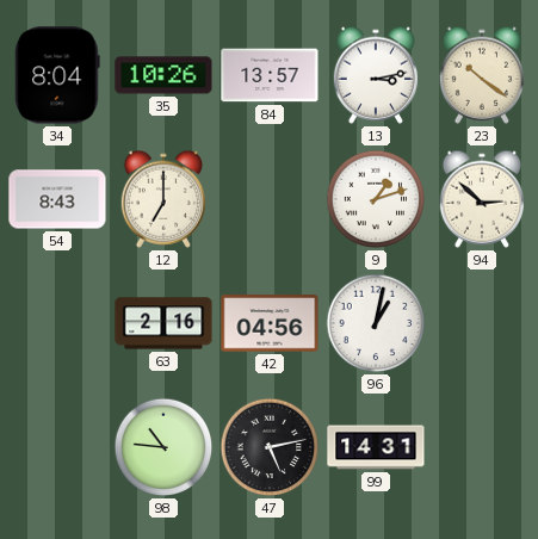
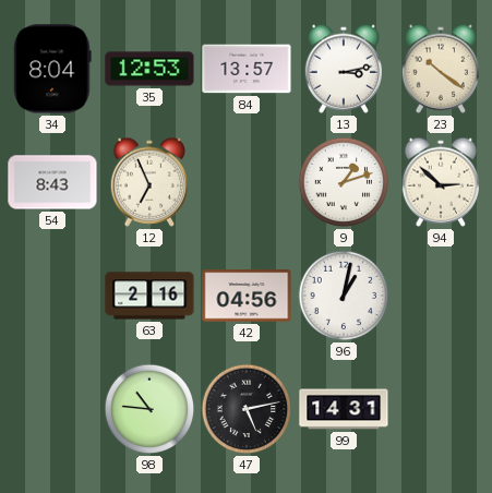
35: 10:26 -> 12:53
12: 7:00 -> 6:56
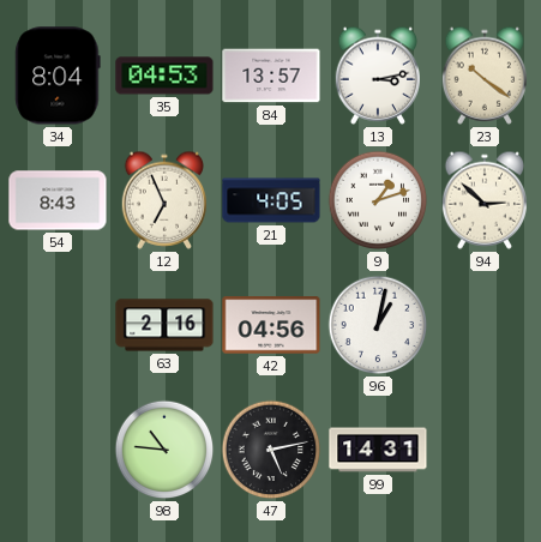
35: 12:53 -> 04:53
21: none -> 4:05
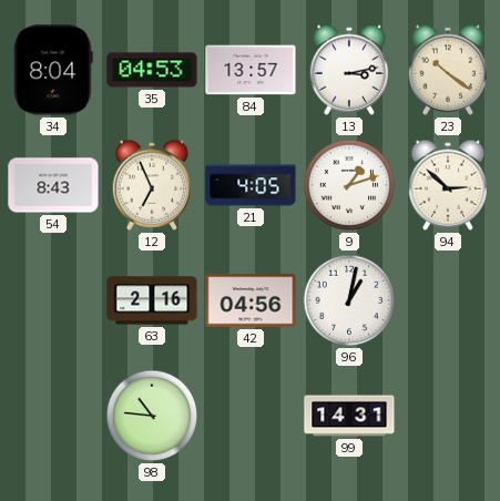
47: 5:13 -> none
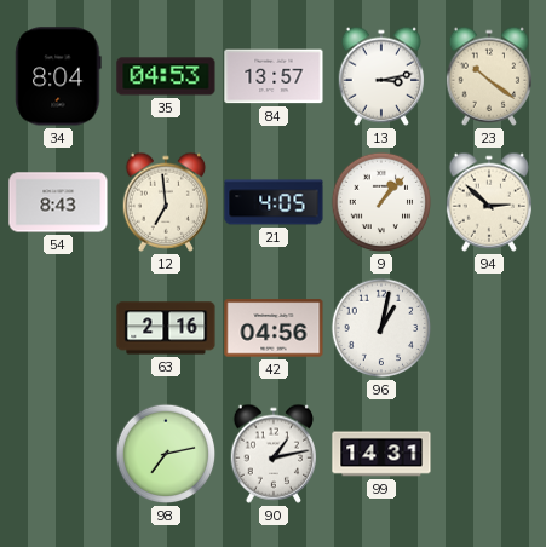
12: 6:56 -> 6:59
9: 1:12 -> 1:07
98: 10:46 -> 7:13
90: none -> 1:13
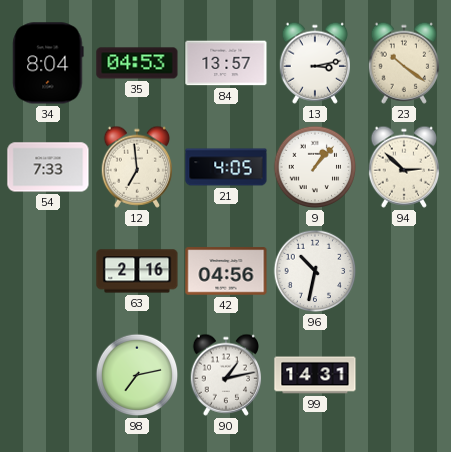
54: 8:43 -> 7:33
96: 1:02 -> 10:32
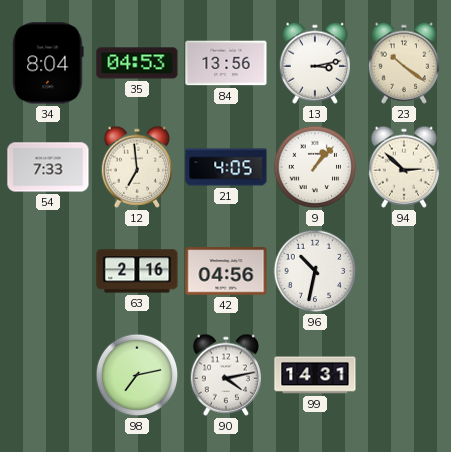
84: 13:57 -> 13:56
90: 1:13 -> 4:13
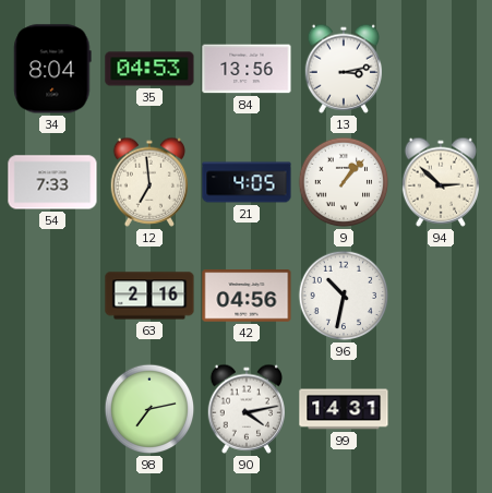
23: 10:21 -> none
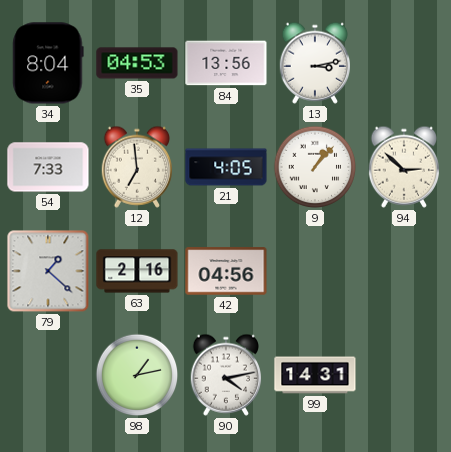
79: none -> 1:22
96: 10:32 -> none
98: 7:13 -> 1:13
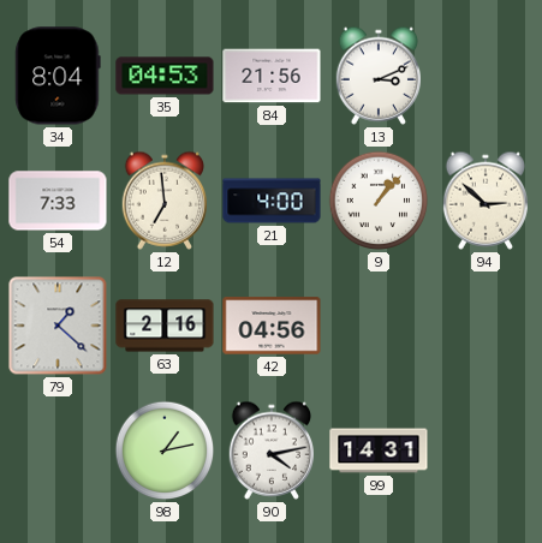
84: 13:56 -> 21:56
13: 3:13 -> 3:11
21: 4:05 -> 4:00
